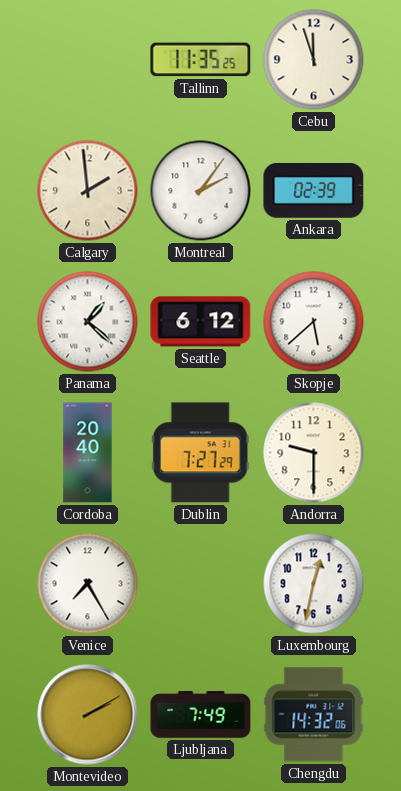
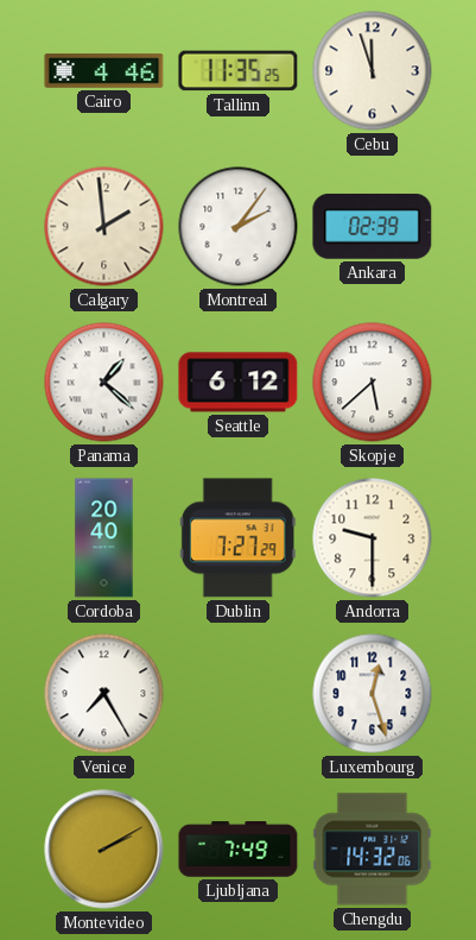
Cairo: none -> 4:46
Luxembourg: 12:32 -> 12:27
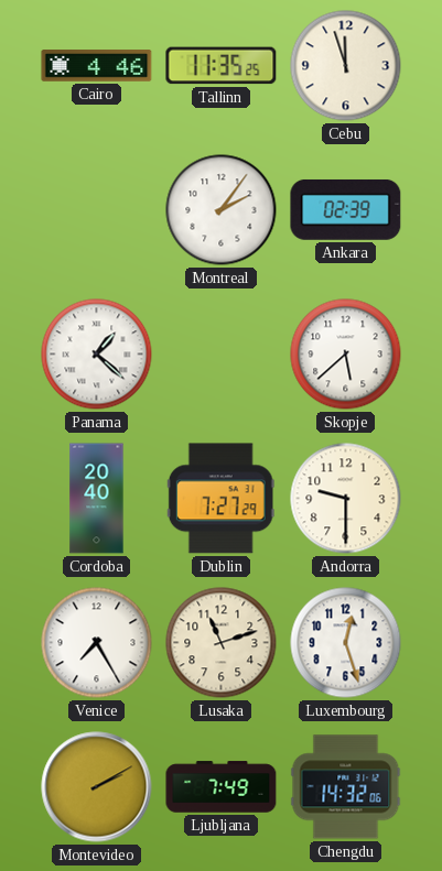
Calgary: 1:59 -> none
Seattle: 6:12 -> none
Lusaka: none -> 11:12
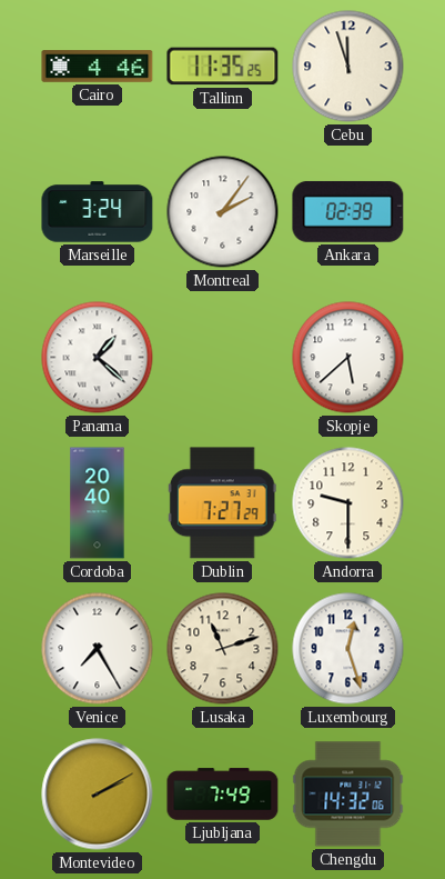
Marseille: none -> 3:24
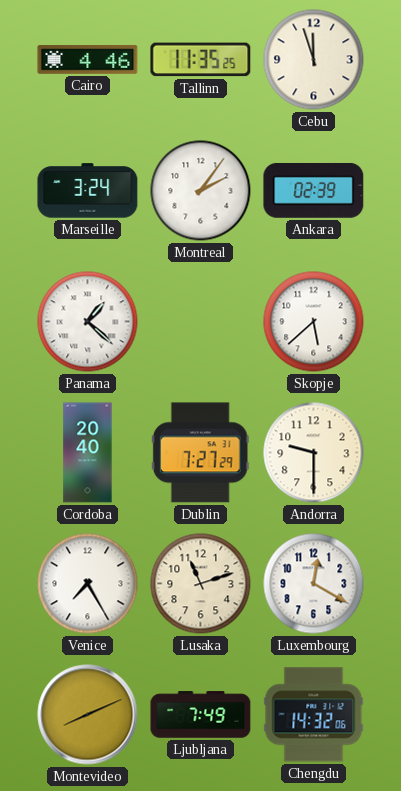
Luxembourg: 12:27 -> 12:20
Montevideo: 2:10 -> 8:11
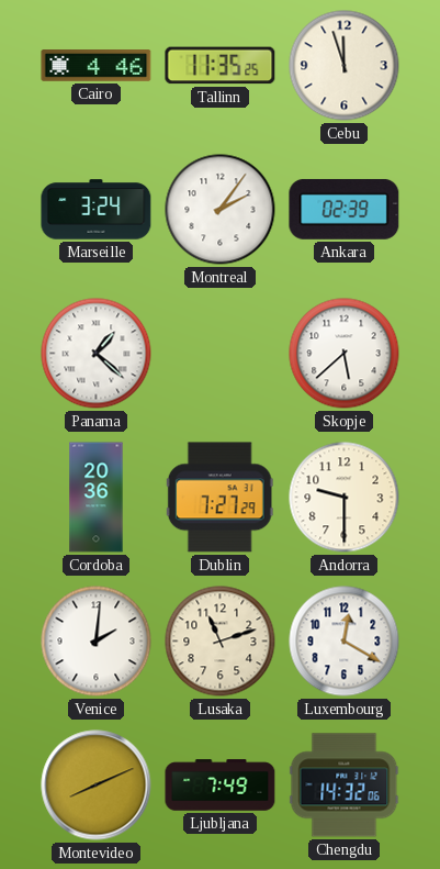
Cordoba: 20:40 -> 20:36
Venice: 7:25 -> 2:01
